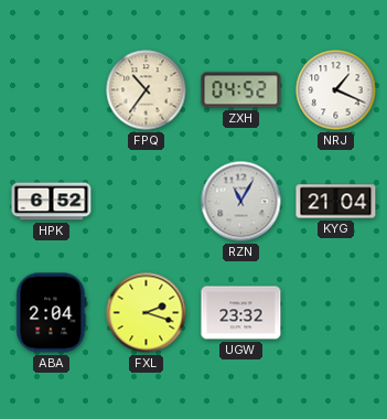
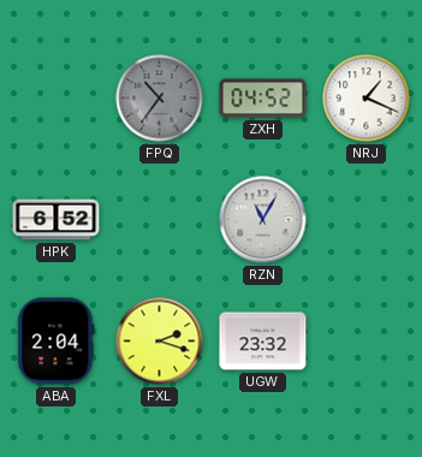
FPQ dial: cream -> grey
KYG: 21:04 -> none
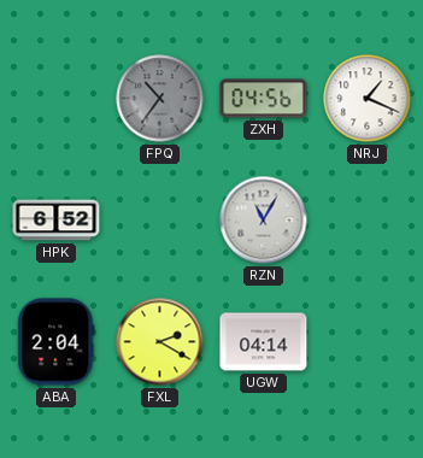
ZXH: 04:52 -> 04:56
FXL: 2:18 -> 2:20
UGW: 23:32 -> 04:14
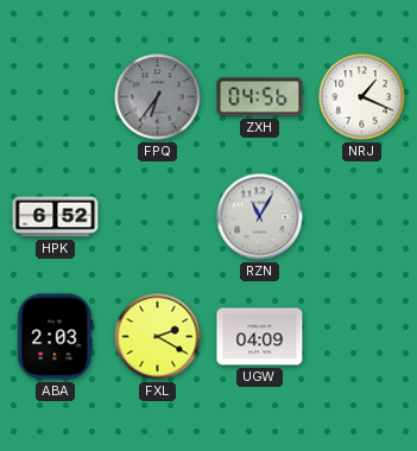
FPQ: 10:36 -> 6:36
ABA: 2:04 -> 2:03
UGW: 04:14 -> 04:09
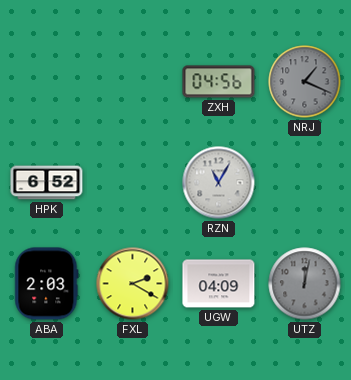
FPQ: 6:36 -> none
NRJ dial: white -> grey
UTZ: none -> 12:02
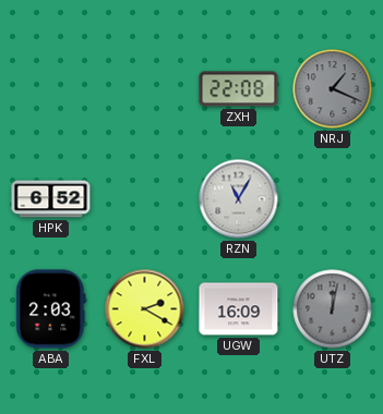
ZXH: 04:56 -> 22:08
UGW: 04:09 -> 16:09
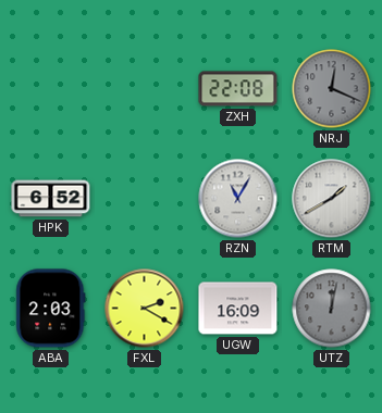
NRJ: 1:19 -> 12:19
RTM: none -> 1:40
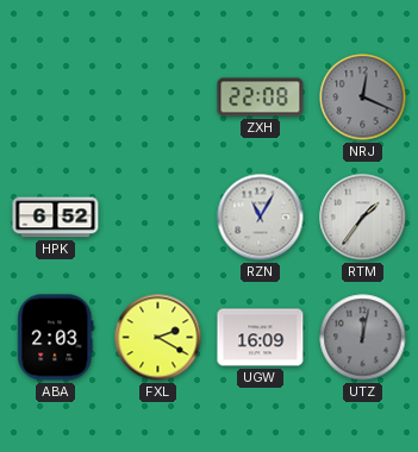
RTM: 1:40 -> 1:36
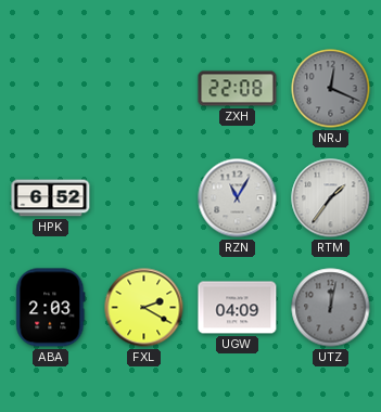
UGW: 16:09 -> 04:09
